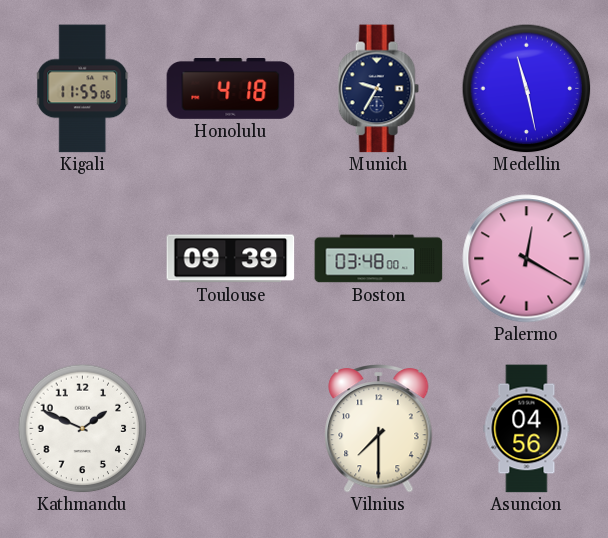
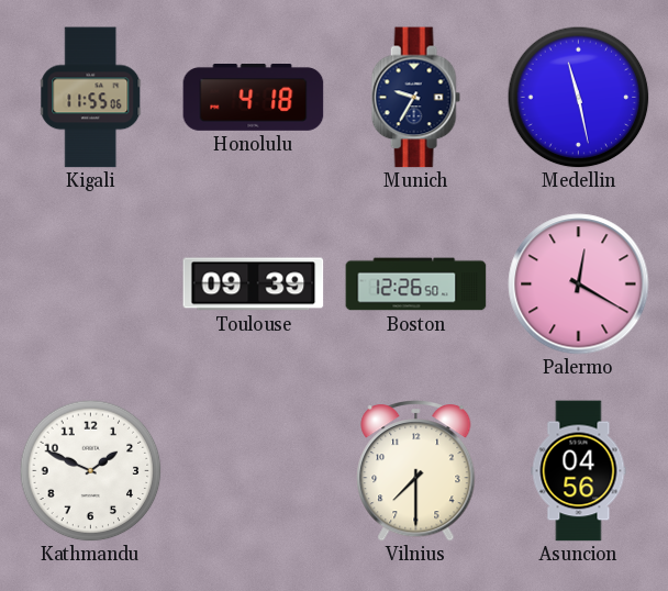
Boston: 03:48 -> 12:26
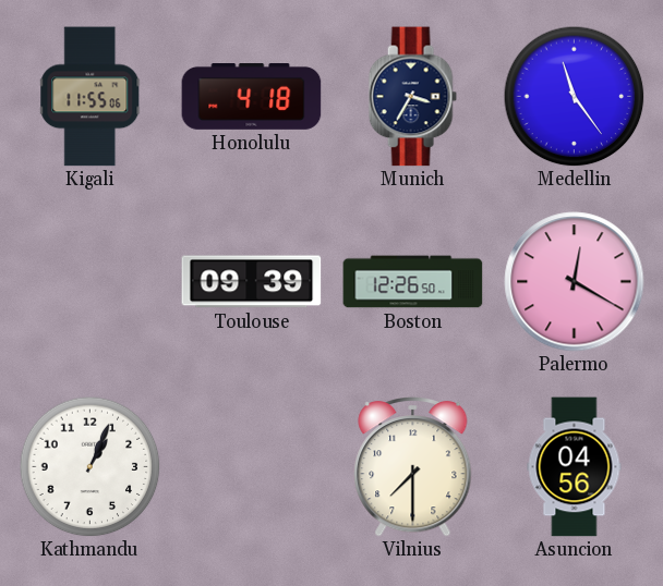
Munich: 9:35 -> 3:35
Medellin: 11:28 -> 11:24
Kathmandu: 1:49 -> 1:04
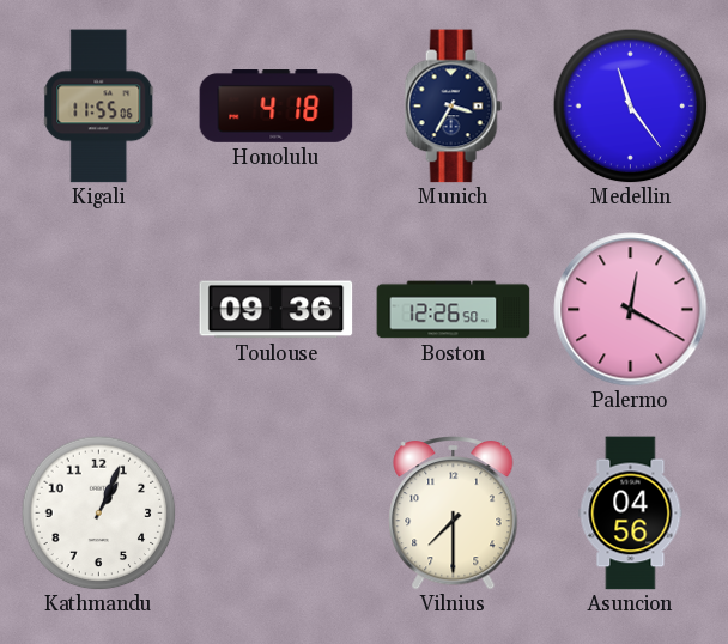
Toulouse: 09:39 -> 09:36
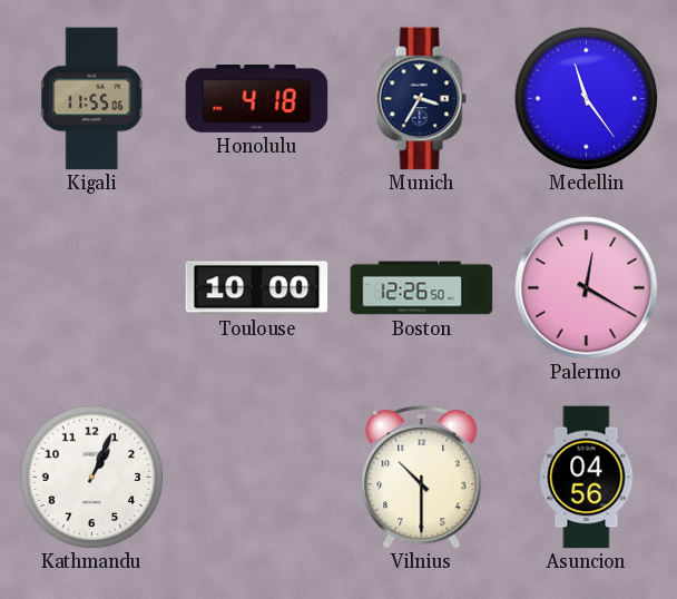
Toulouse: 09:36 -> 10:00
Vilnius: 7:30 -> 10:30
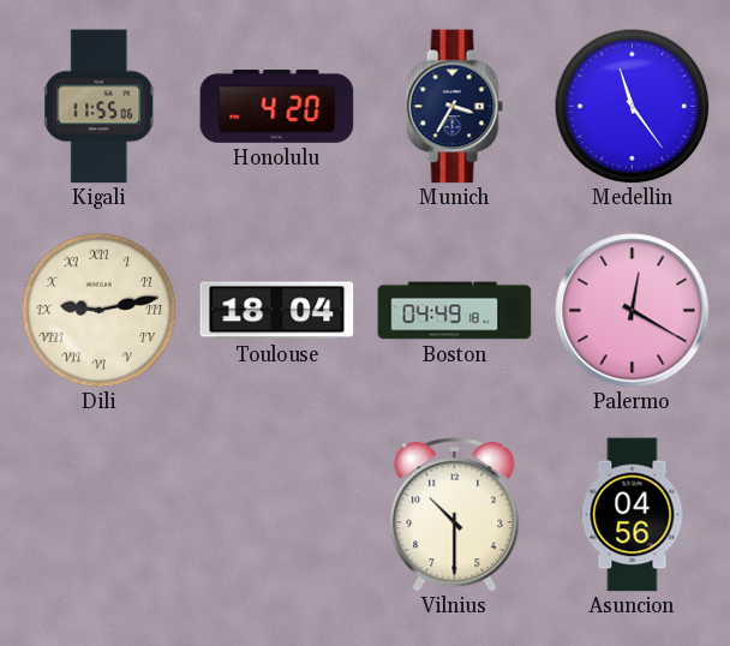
Honolulu: 4:18 -> 4:20
Dili: none -> 9:13
Toulouse: 10:00 -> 18:04
Boston: 12:26 -> 04:49
Kathmandu: 1:04 -> none
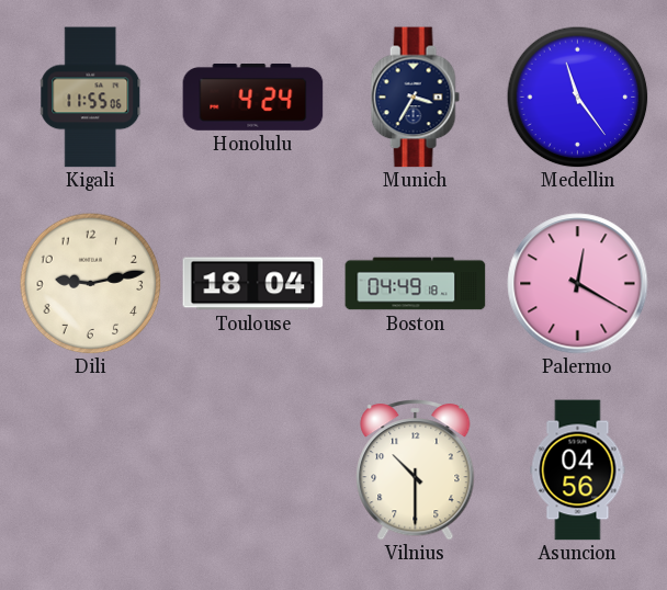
Honolulu: 4:20 -> 4:24
Dili numerals: Roman -> Arabic
